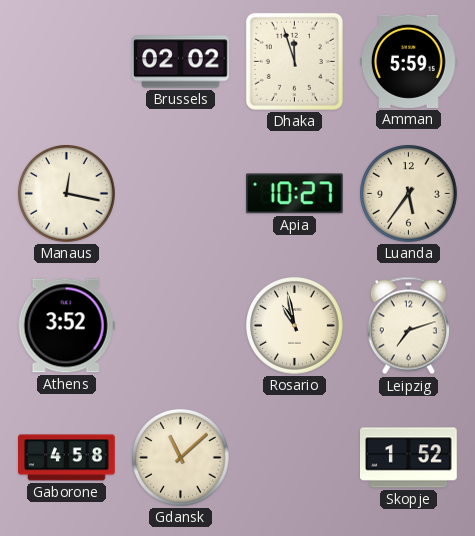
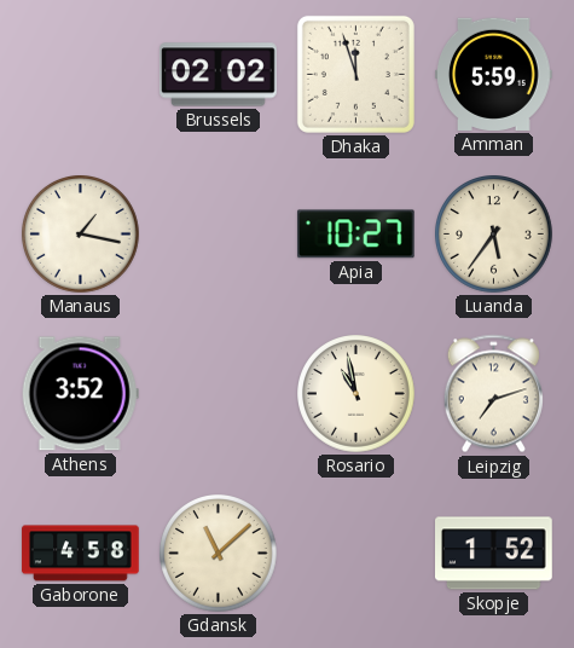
Manaus: 12:17 -> 1:17
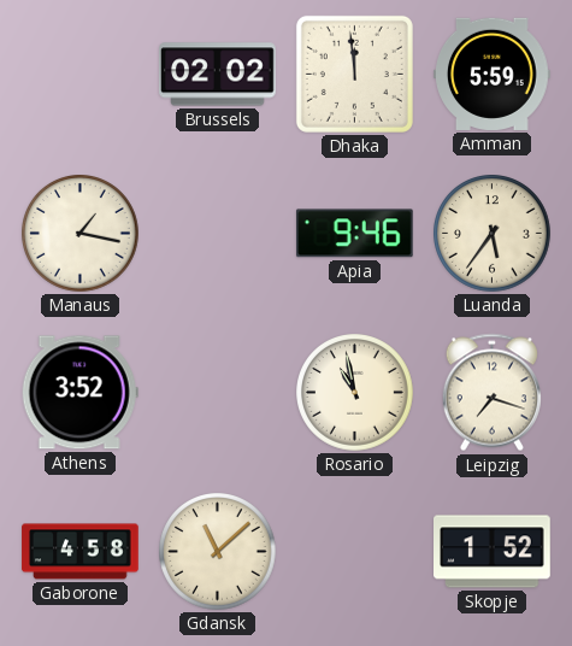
Dhaka: 11:57 -> 11:59
Apia: 10:27 -> 9:46
Leipzig: 7:12 -> 7:18
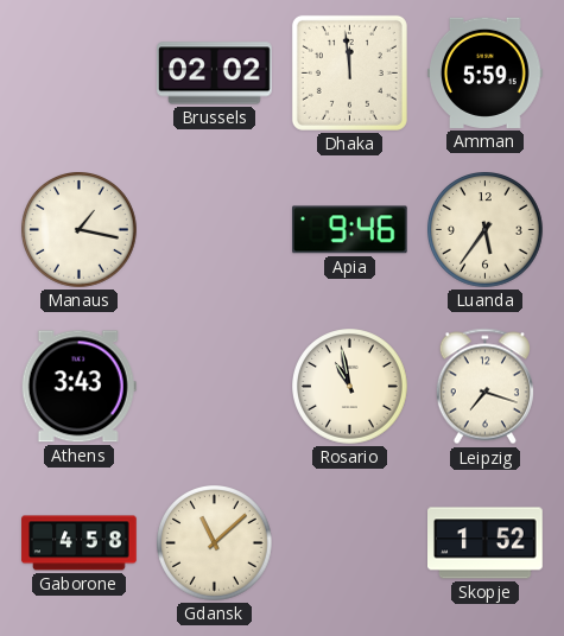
Athens: 3:52 -> 3:43
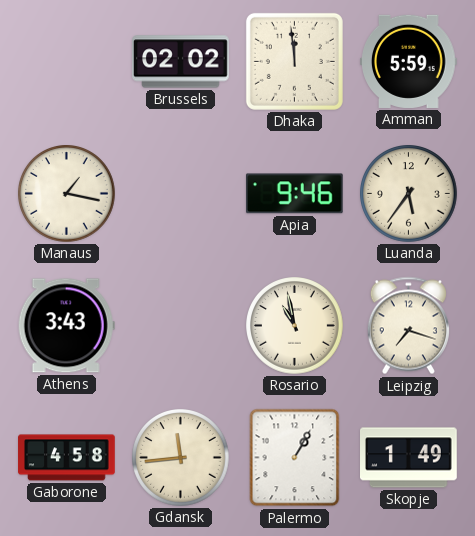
Gdansk: 11:08 -> 11:44
Palermo: none -> 1:05
Skopje: 1:52 -> 1:49
